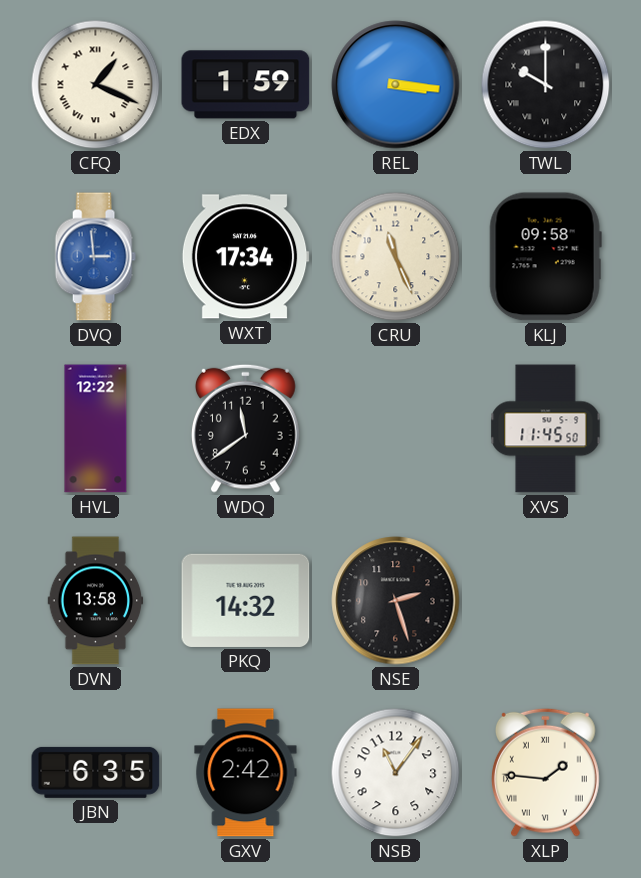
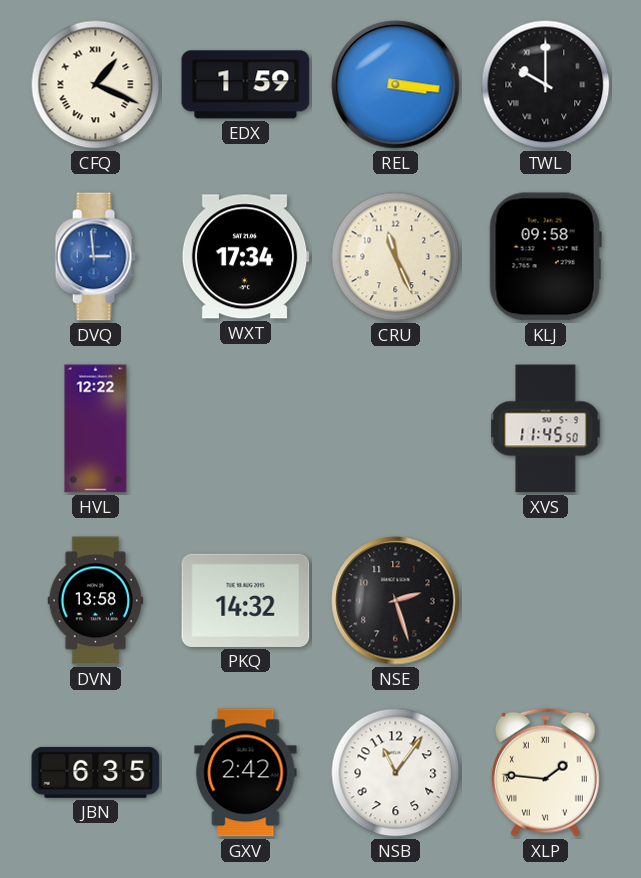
WDQ: 11:39 -> none
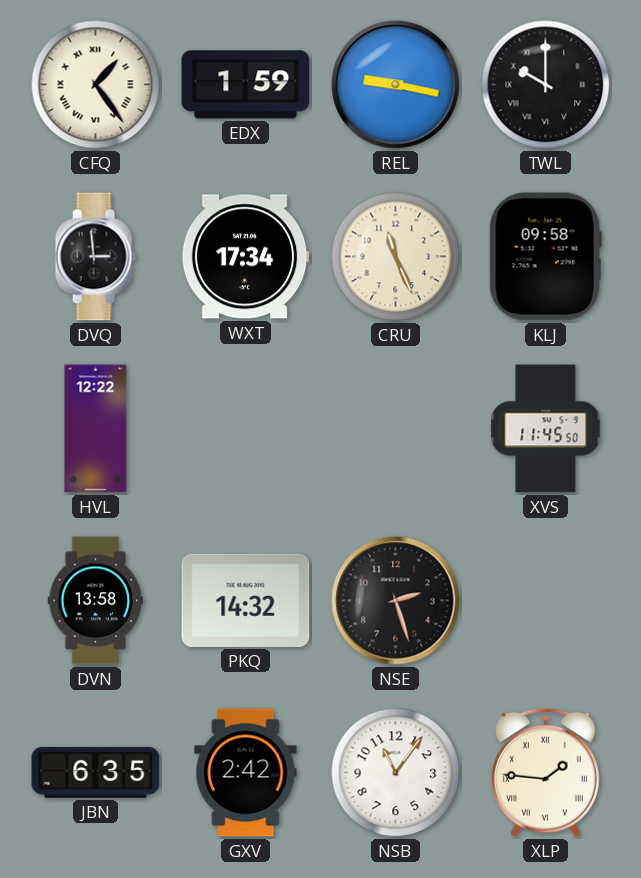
CFQ: 1:19 -> 1:24
REL: 3:16 -> 9:17
DVQ dial: blue -> black
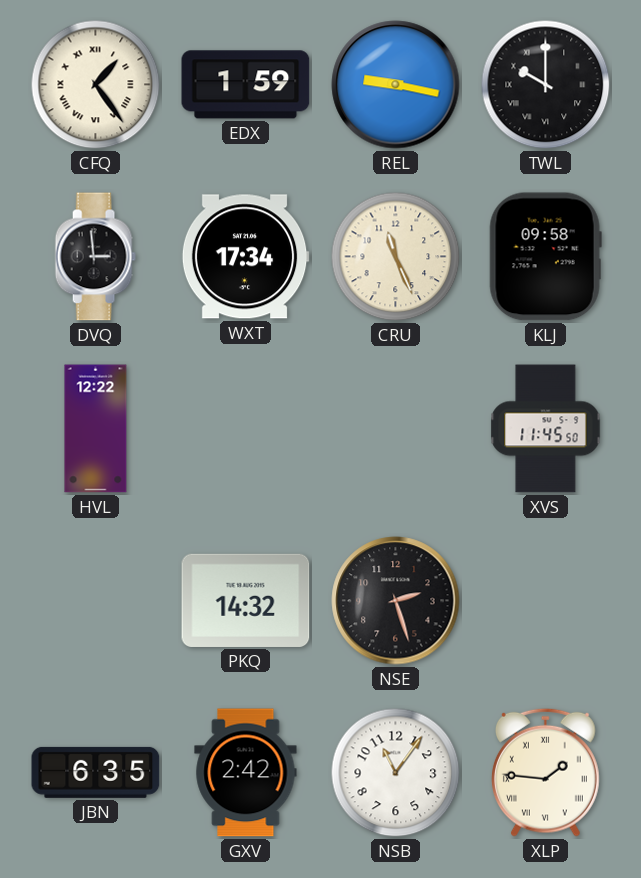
DVN: 13:58 -> none
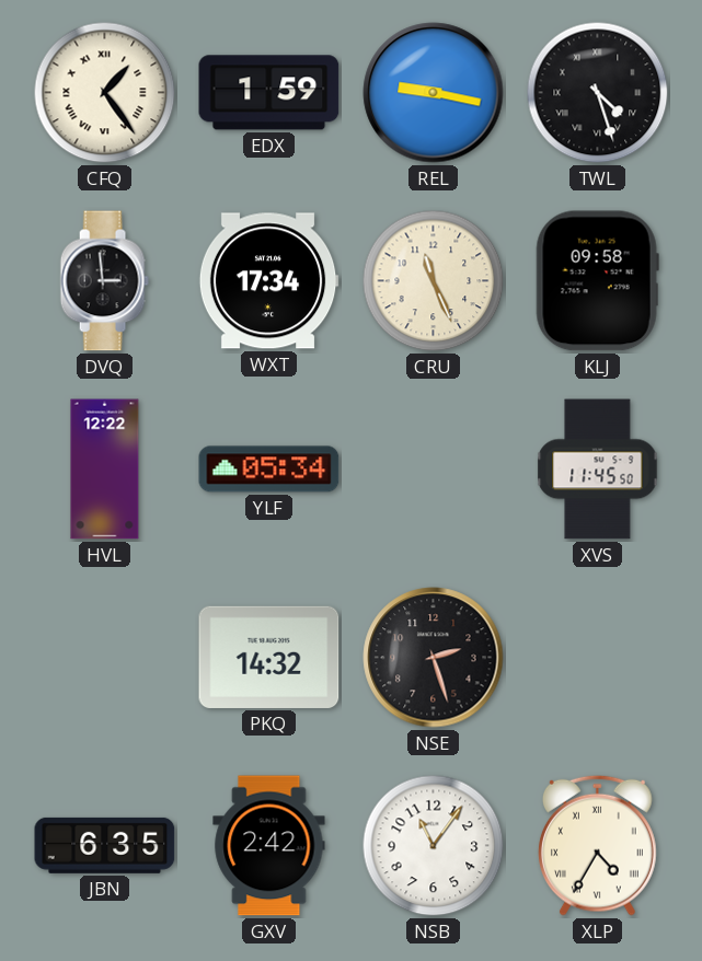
TWL: 10:00 -> 4:27
YLF: none -> 05:34
XLP: 1:46 -> 4:35
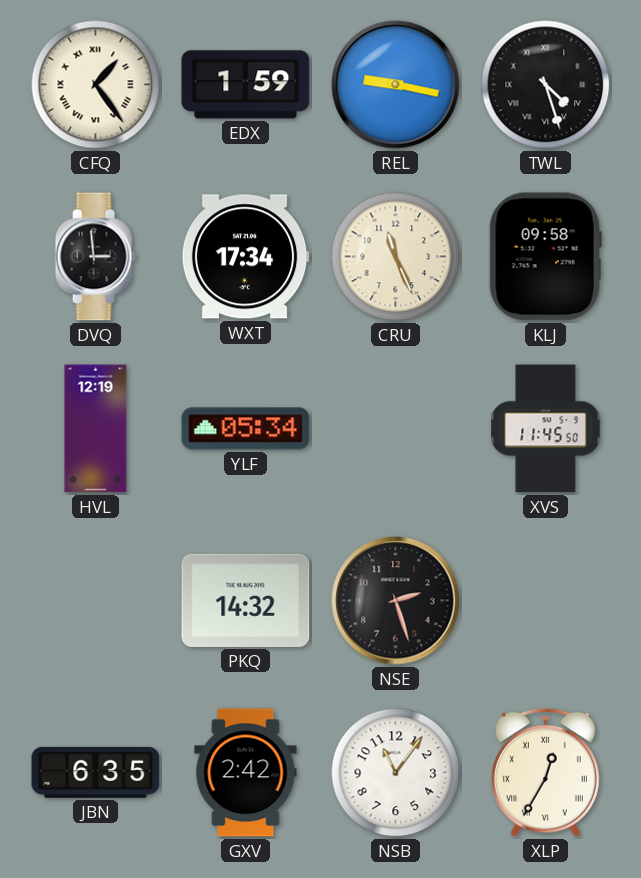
HVL: 12:22 -> 12:19
XLP: 4:35 -> 12:35
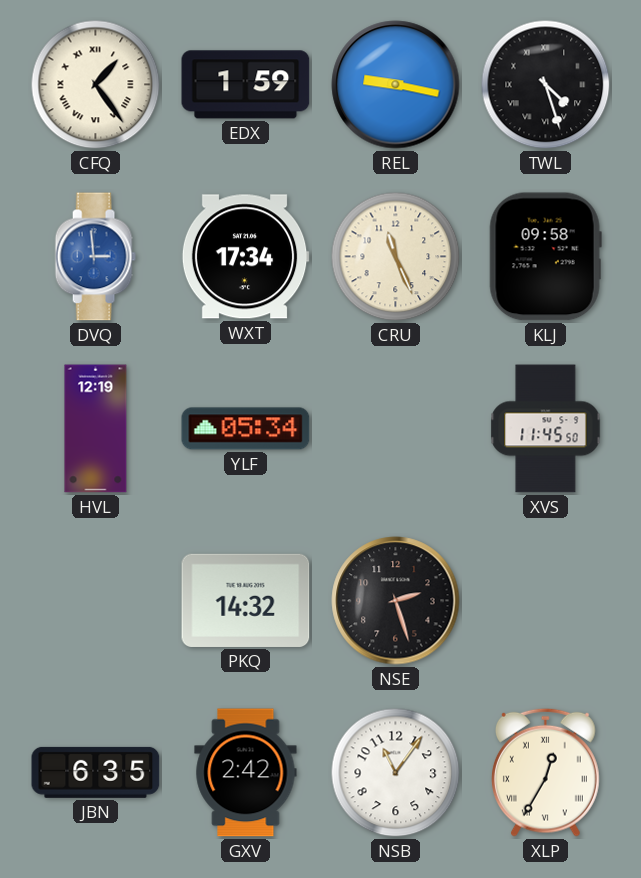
DVQ dial: black -> blue
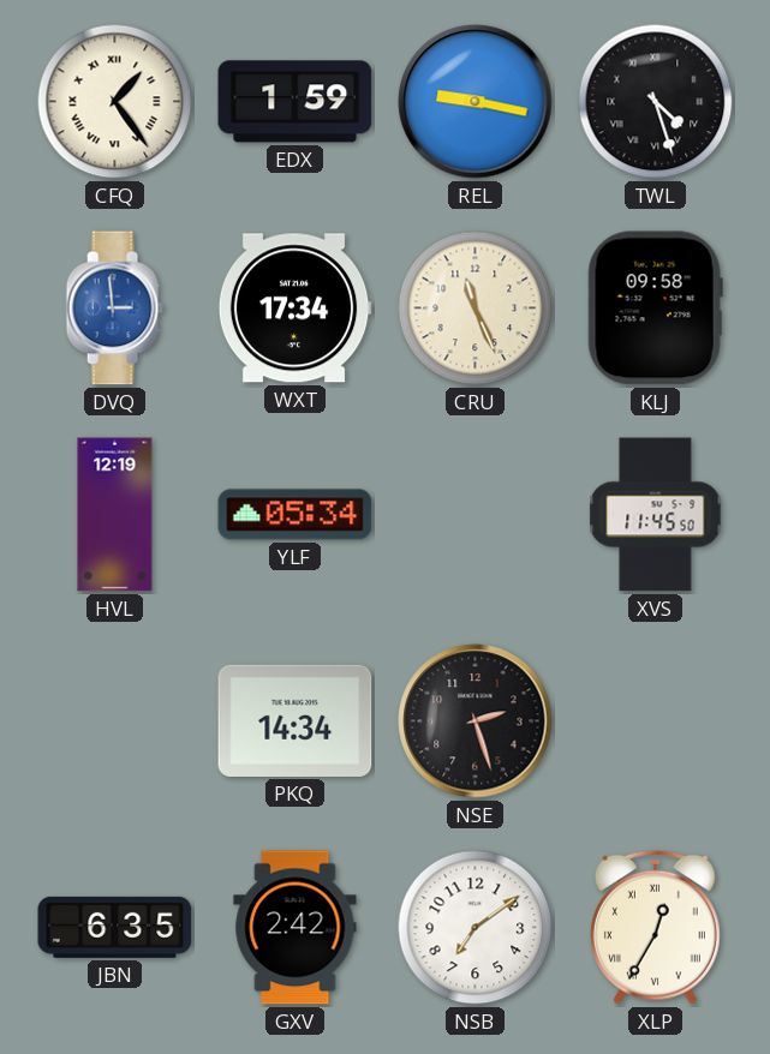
PKQ: 14:32 -> 14:34
NSB: 11:06 -> 7:09
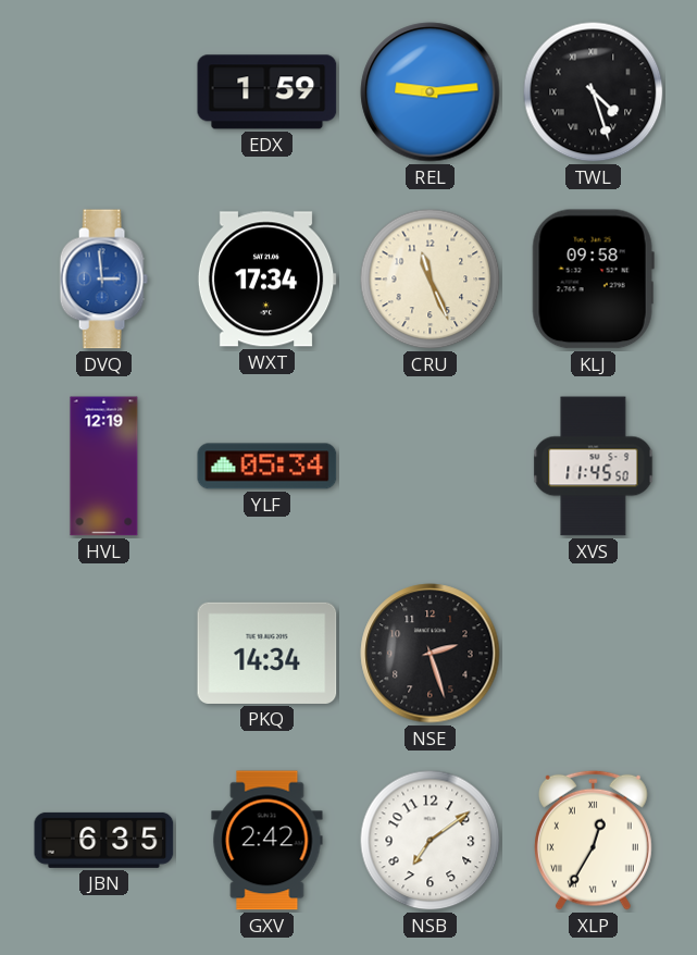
CFQ: 1:24 -> none
REL: 9:17 -> 9:14
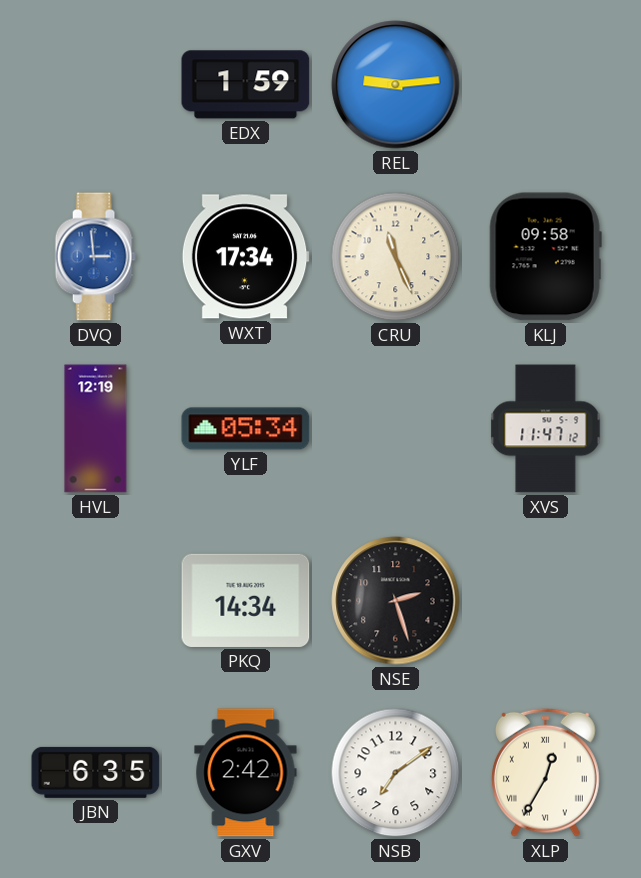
TWL: 4:27 -> none
XVS: 11:45 -> 11:47
